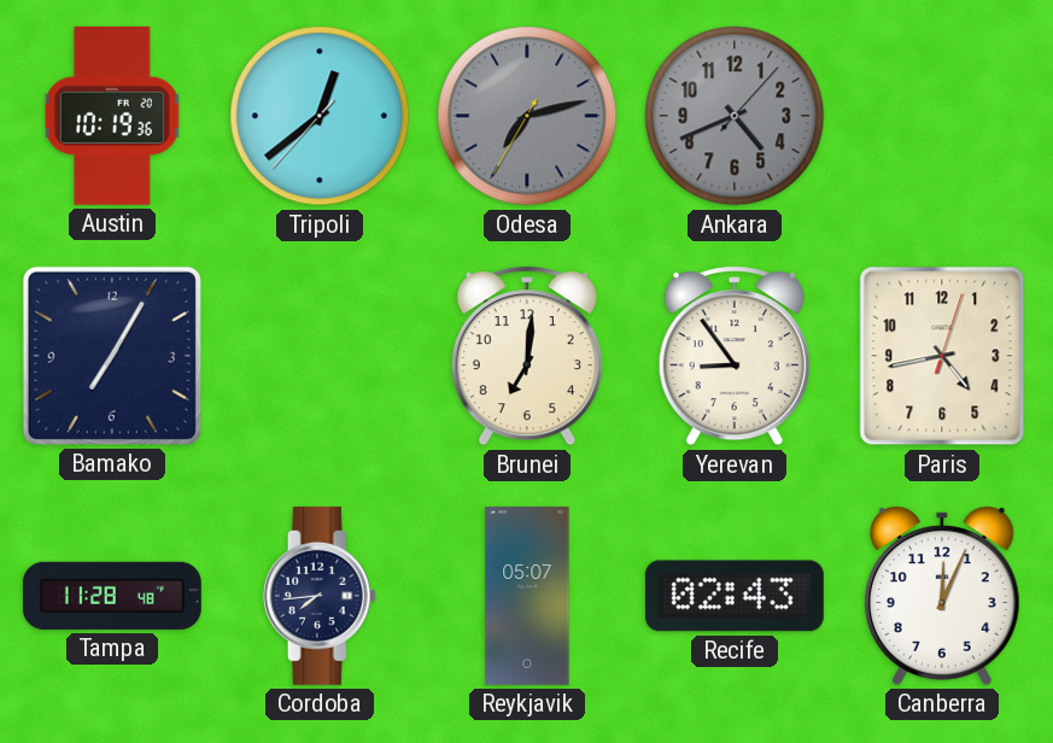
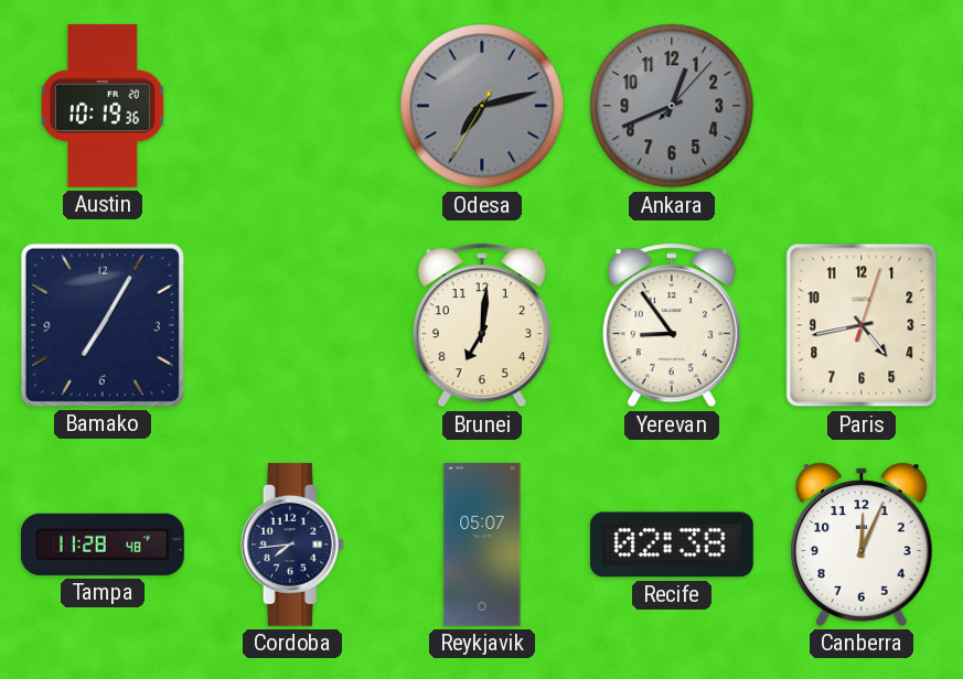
Tripoli: 12:38 -> none
Ankara: 4:41 -> 12:41
Recife: 02:43 -> 02:38
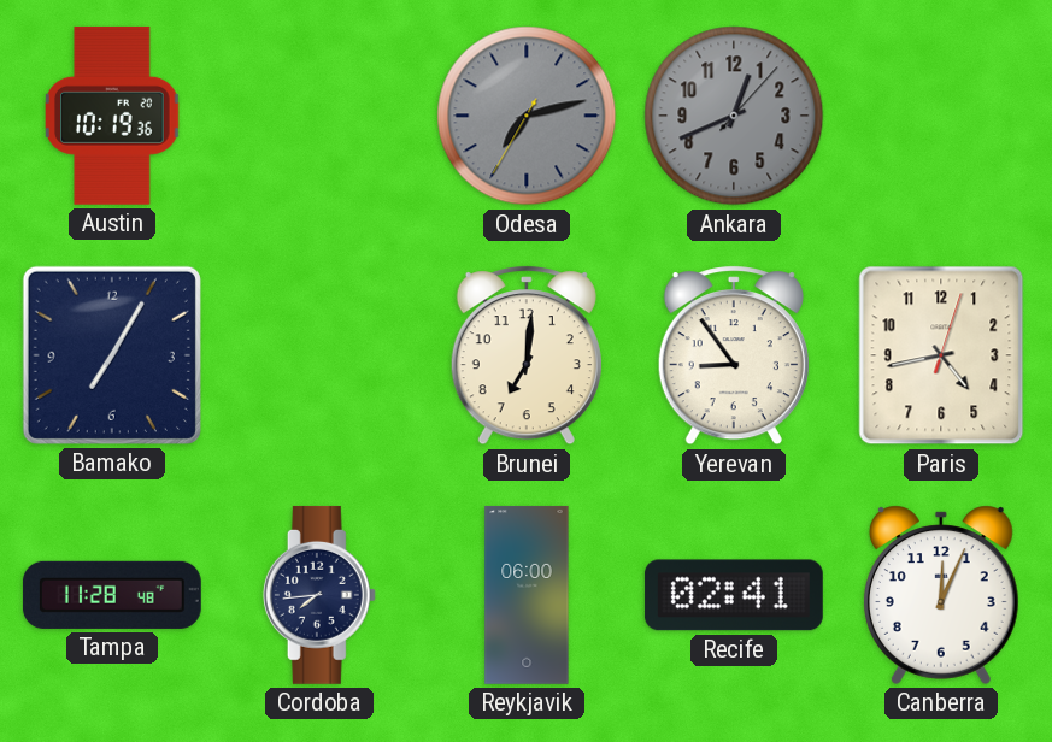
Reykjavik: 05:07 -> 06:00
Recife: 02:38 -> 02:41
